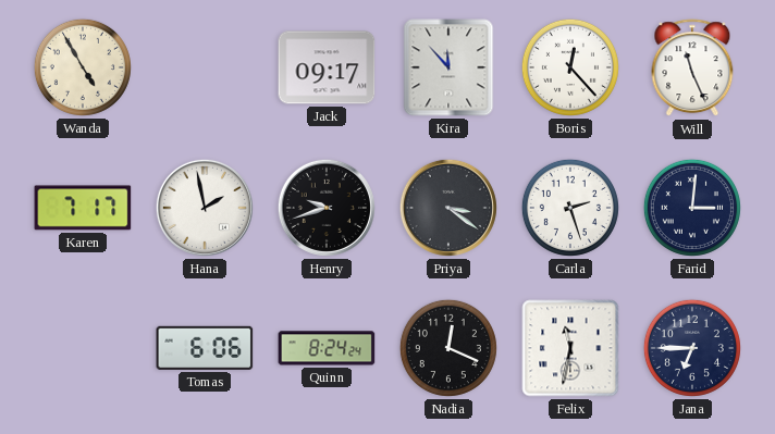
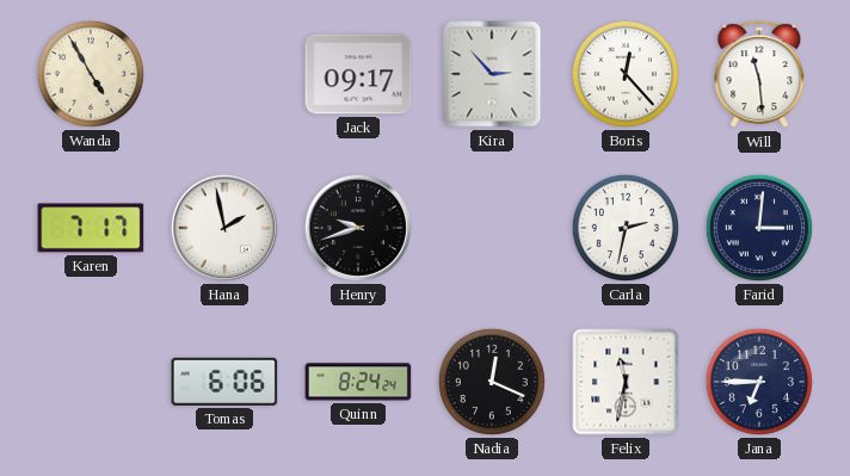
Kira: 11:53 -> 2:53
Will: 11:26 -> 11:29
Priya: 3:21 -> none
Carla: 2:27 -> 2:32
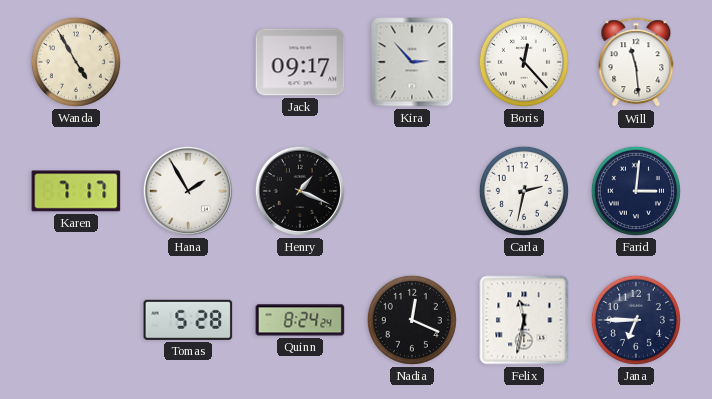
Hana: 1:58 -> 1:55
Henry: 9:42 -> 1:19
Tomas: 6:06 -> 5:28
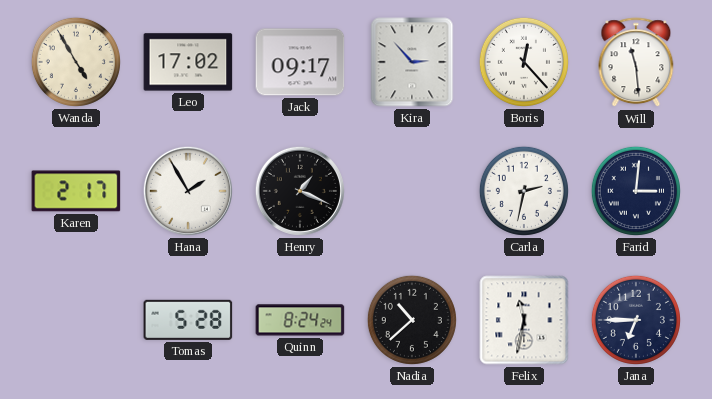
Leo: none -> 17:02
Karen: 7:17 -> 2:17
Nadia: 12:19 -> 10:38
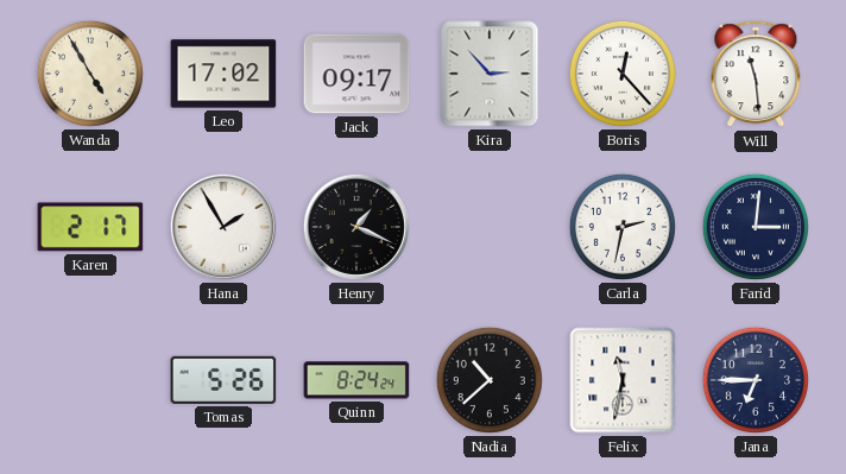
Tomas: 5:28 -> 5:26
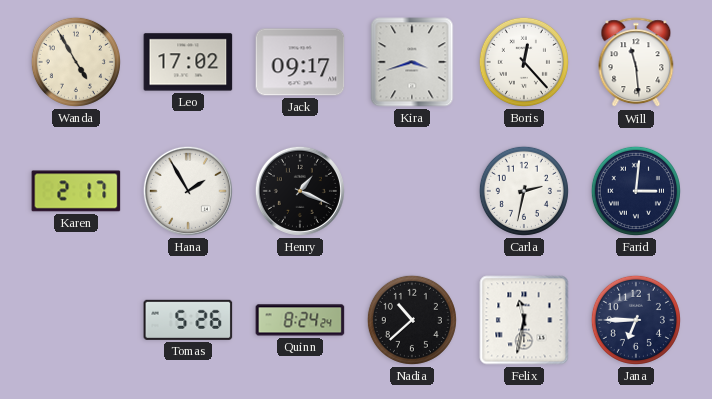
Kira: 2:53 -> 3:42
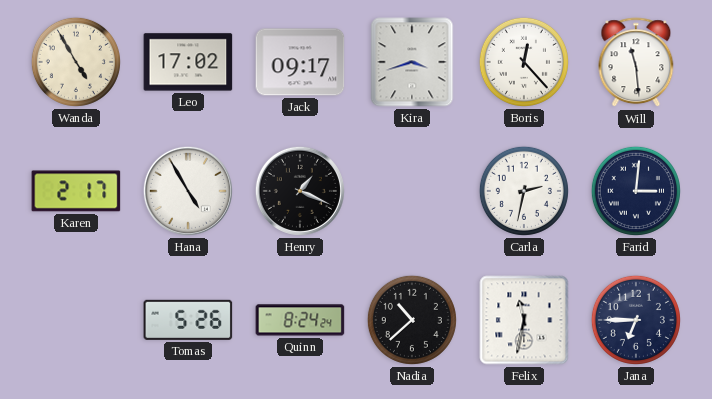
Hana: 1:55 -> 4:55
